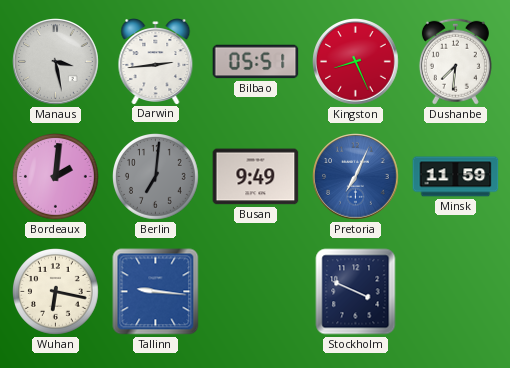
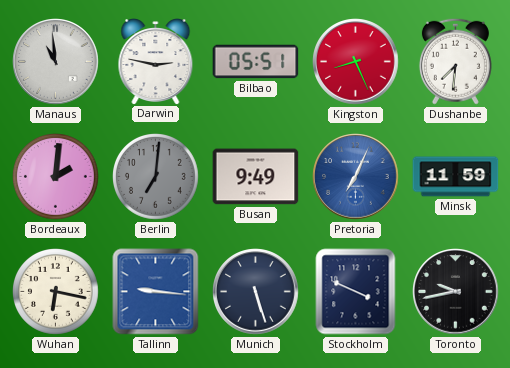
Manaus: 3:28 -> 10:59
Darwin: 2:44 -> 2:47
Munich: none -> 5:27
Toronto: none -> 9:43
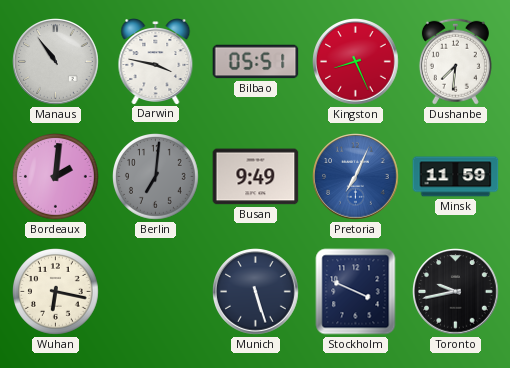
Manaus: 10:59 -> 10:54
Darwin: 2:47 -> 3:47
Tallinn: 9:16 -> none
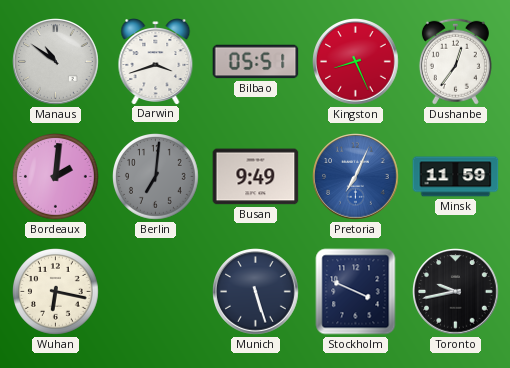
Manaus: 10:54 -> 10:51
Darwin: 3:47 -> 3:42
Dushanbe: 7:31 -> 12:36
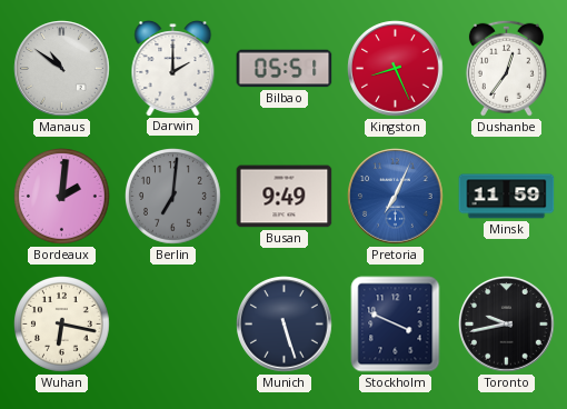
Darwin: 3:42 -> 2:00
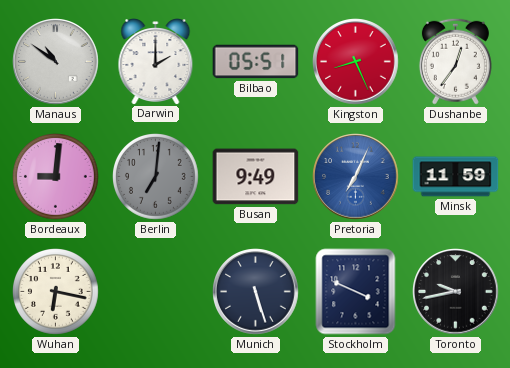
Bordeaux: 2:01 -> 9:01
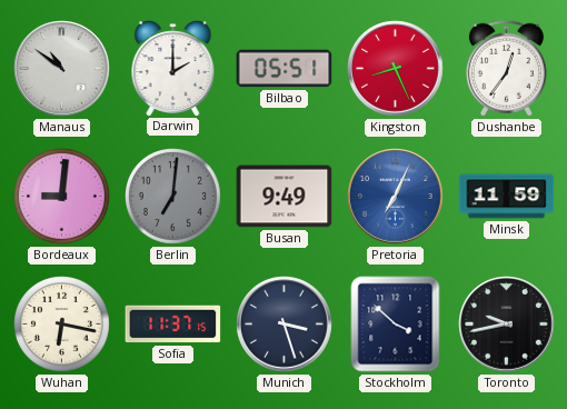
Sofia: none -> 11:37
Munich: 5:27 -> 3:27
Stockholm: 3:49 -> 3:52
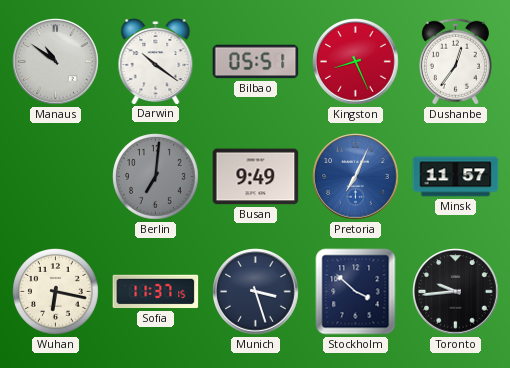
Darwin: 2:00 -> 10:21
Bordeaux: 9:01 -> none
Minsk: 11:59 -> 11:57
Toronto: 9:43 -> 9:44
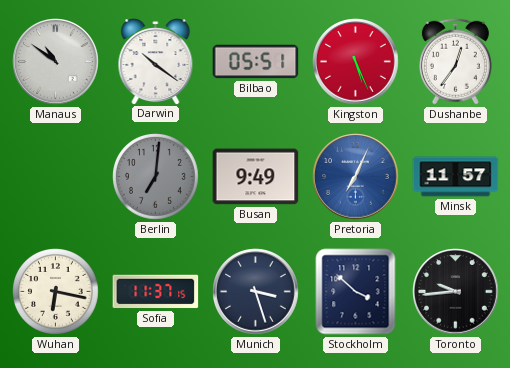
Kingston: 8:26 -> 5:26
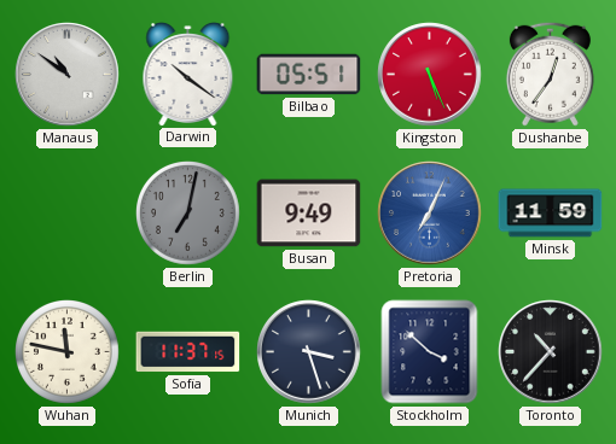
Berlin: 7:01 -> 7:02
Minsk: 11:57 -> 11:59
Wuhan: 6:17 -> 11:47
Toronto: 9:44 -> 10:37
